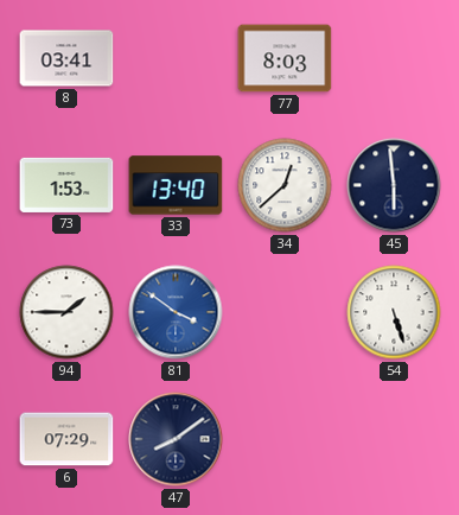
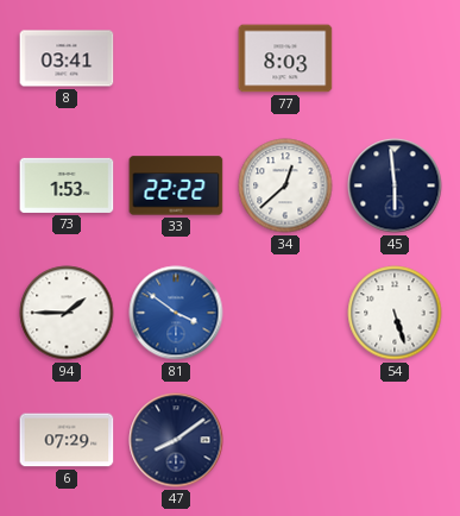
33: 13:40 -> 22:22
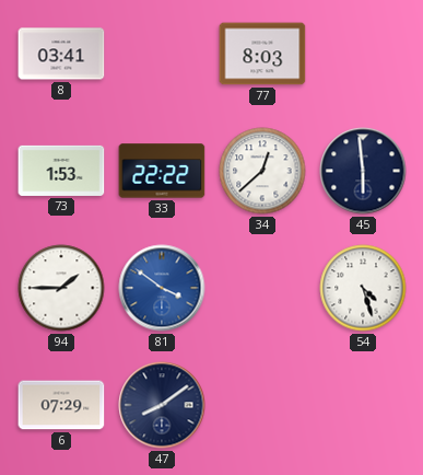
54: 5:27 -> 4:27
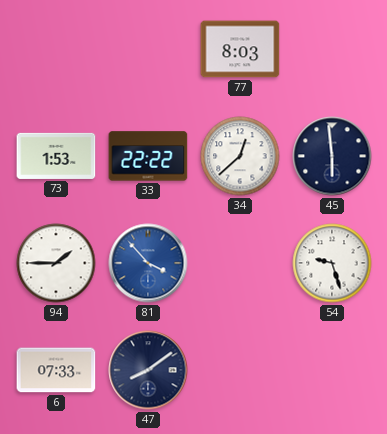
8: 03:41 -> none
81: 3:51 -> 3:53
54: 4:27 -> 9:27
6: 07:29 -> 07:33
